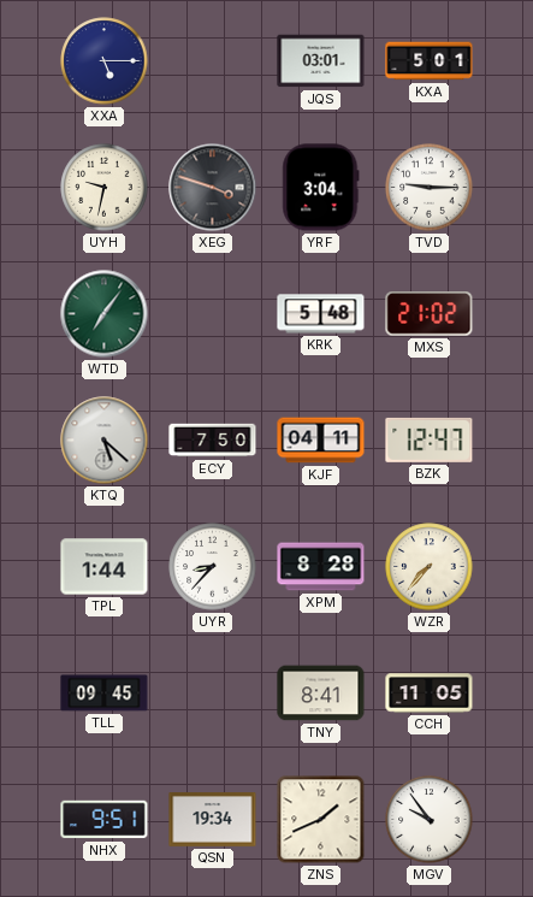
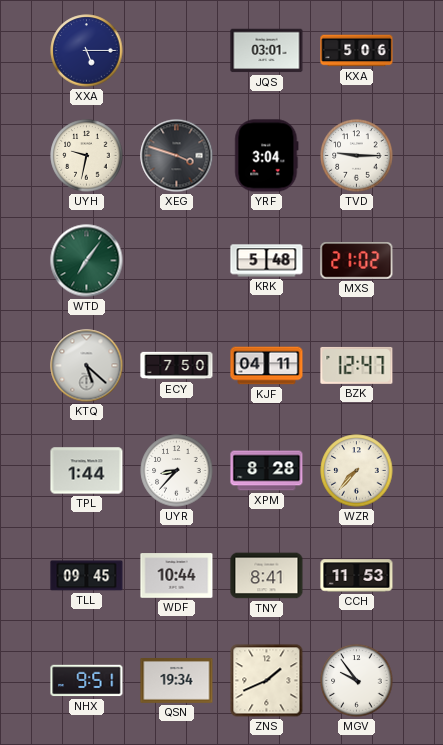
KXA: 5:01 -> 5:06
WDF: none -> 10:44
CCH: 11:05 -> 11:53
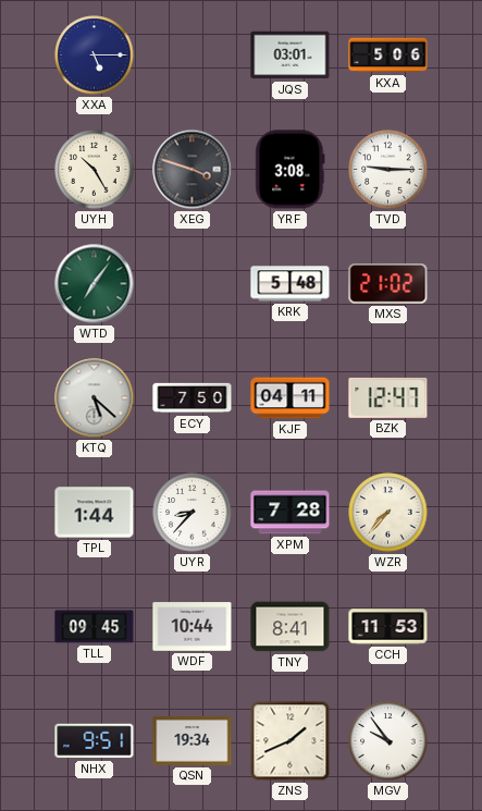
UYH: 9:32 -> 10:25
YRF: 3:04 -> 3:08
XPM: 8:28 -> 7:28
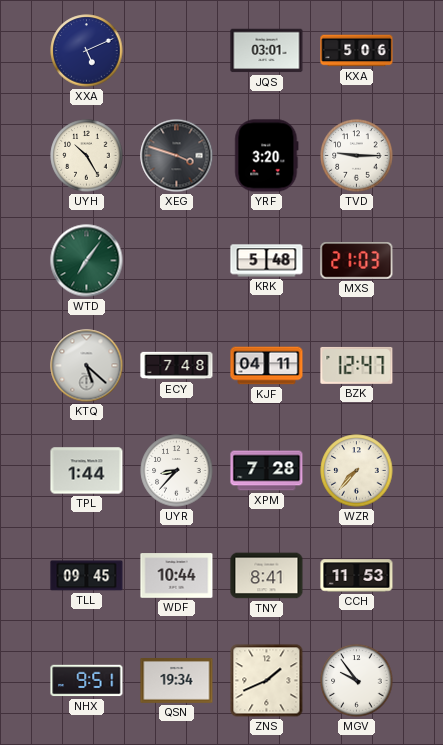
XXA: 5:15 -> 5:11
YRF: 3:08 -> 3:20
MXS: 21:02 -> 21:03
ECY: 7:50 -> 7:48
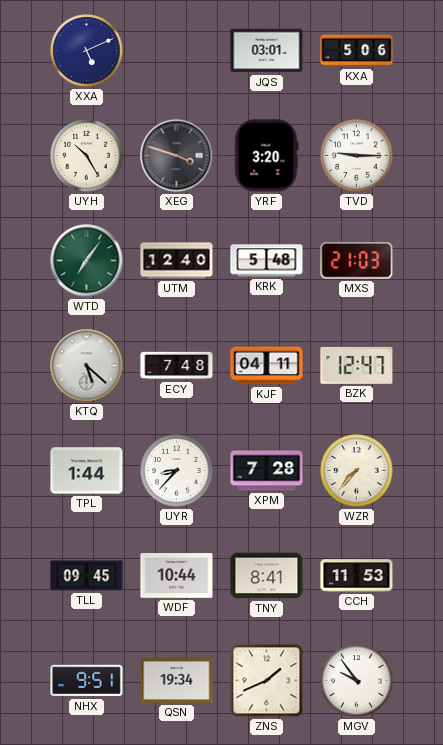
UTM: none -> 12:40
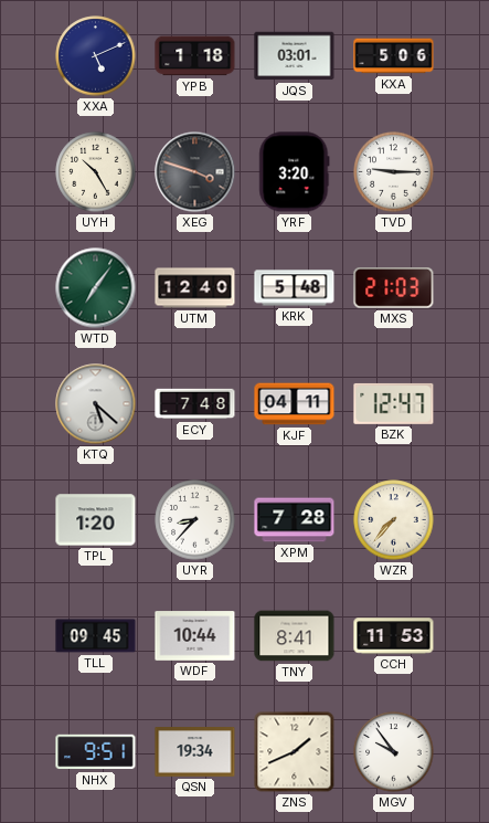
YPB: none -> 1:18
TPL: 1:44 -> 1:20
